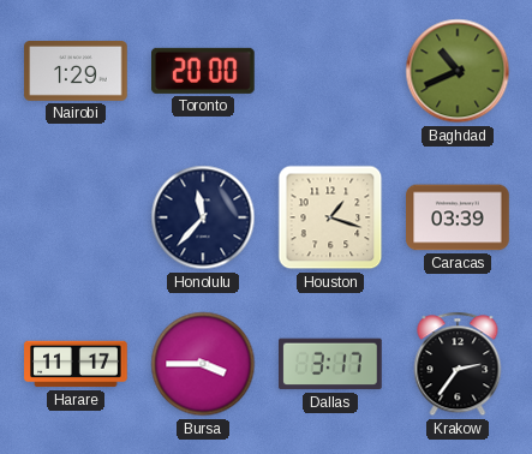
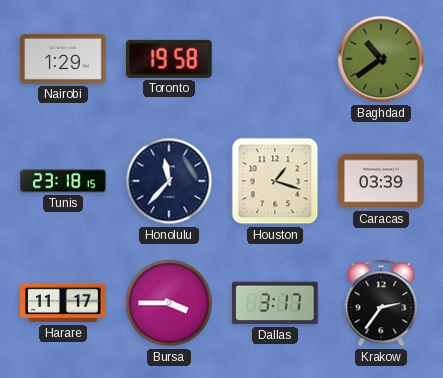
Toronto: 20:00 -> 19:58
Baghdad: 10:41 -> 10:39
Tunis: none -> 23:18
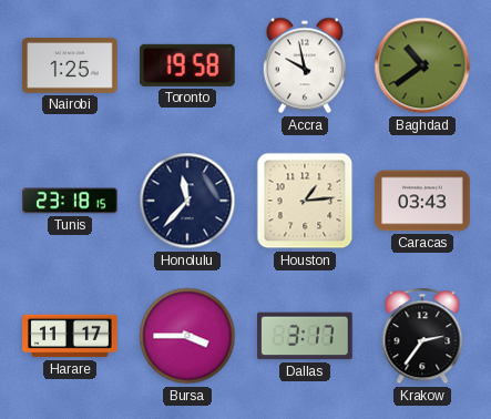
Nairobi: 1:29 -> 1:25
Accra: none -> 9:58
Houston: 1:18 -> 1:14
Caracas: 03:39 -> 03:43
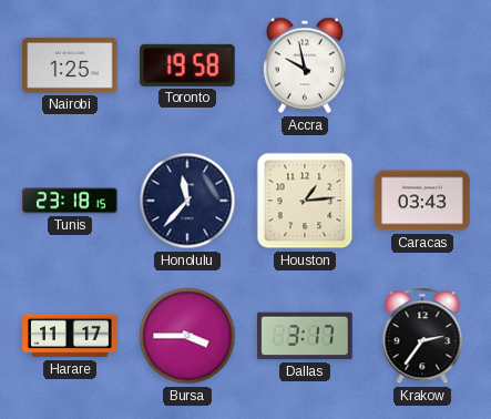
Baghdad: 10:39 -> none
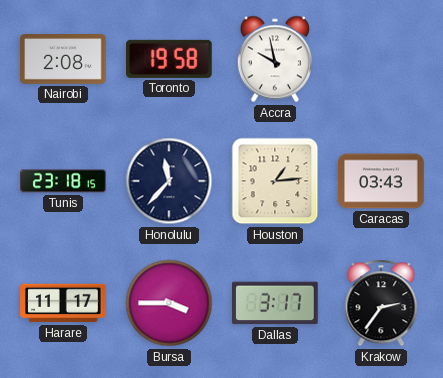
Nairobi: 1:25 -> 2:08
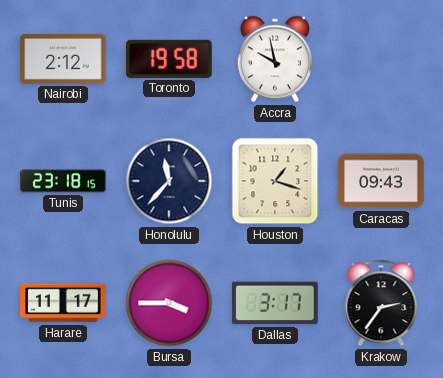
Nairobi: 2:08 -> 2:12
Houston: 1:14 -> 1:18
Caracas: 03:43 -> 09:43
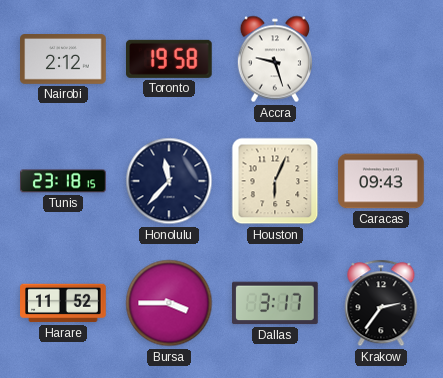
Accra: 9:58 -> 9:27
Houston: 1:18 -> 6:04
Harare: 11:17 -> 11:52
